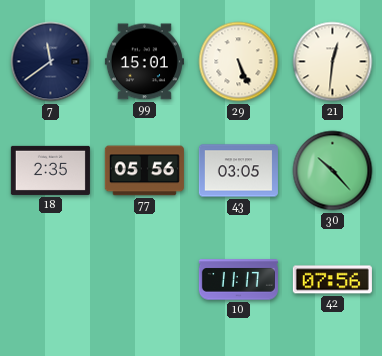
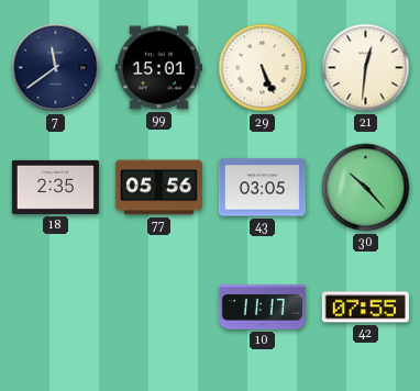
42: 07:56 -> 07:55
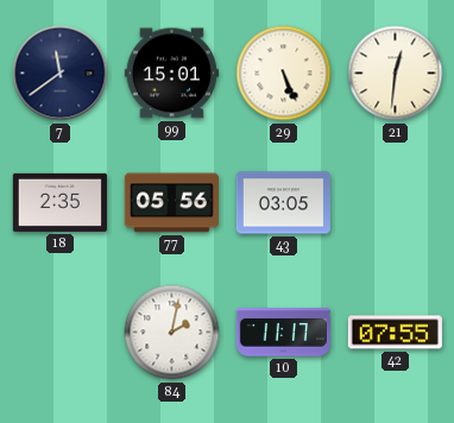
30: 10:23 -> none
84: none -> 2:02
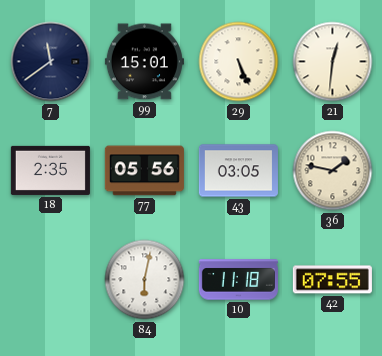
36: none -> 1:47
84: 2:02 -> 6:02
10: 11:17 -> 11:18
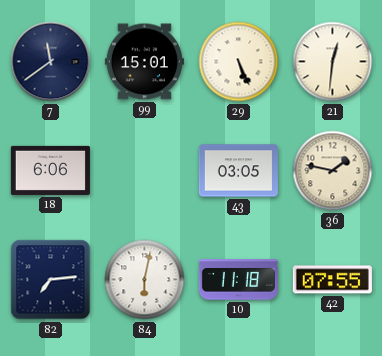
18: 2:35 -> 6:06
77: 05:56 -> none
82: none -> 7:14
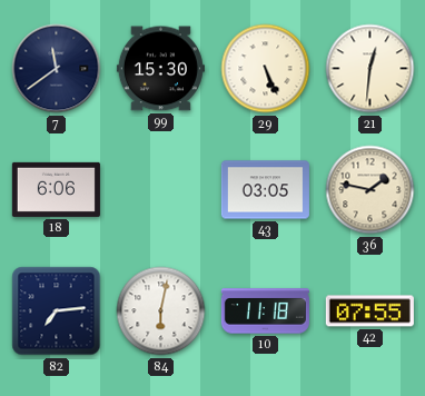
99: 15:01 -> 15:30
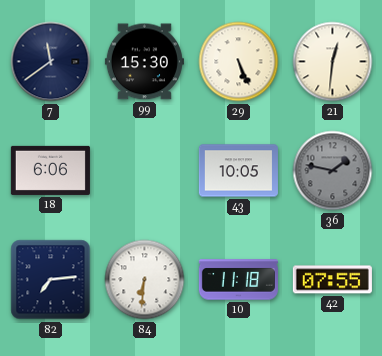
43: 03:05 -> 10:05
36 dial: cream -> grey
84: 6:02 -> 6:31
